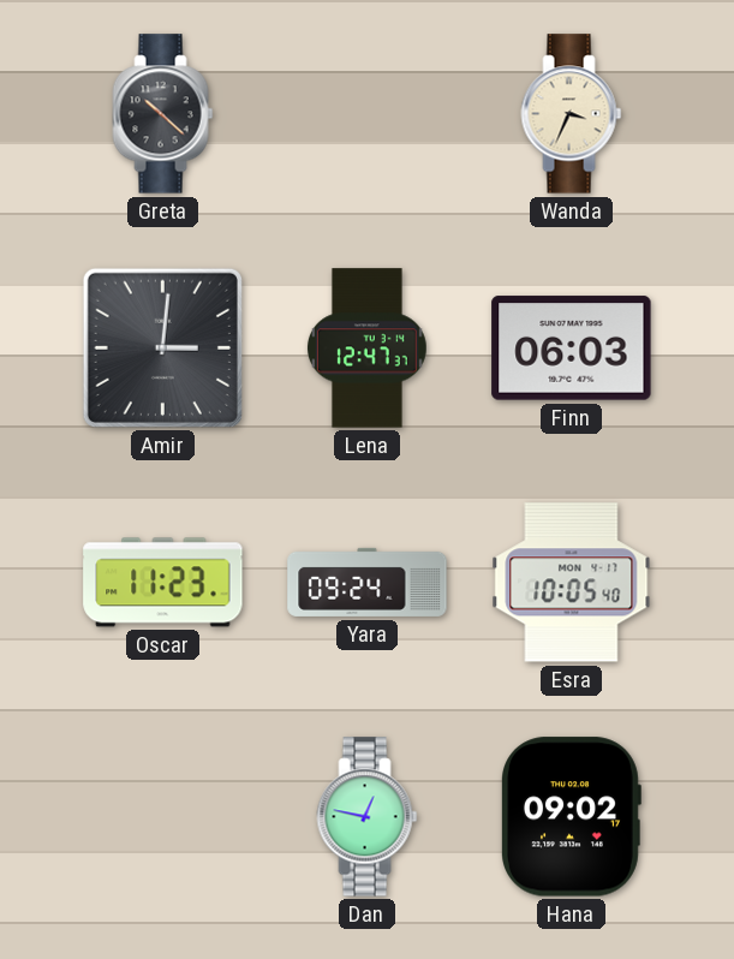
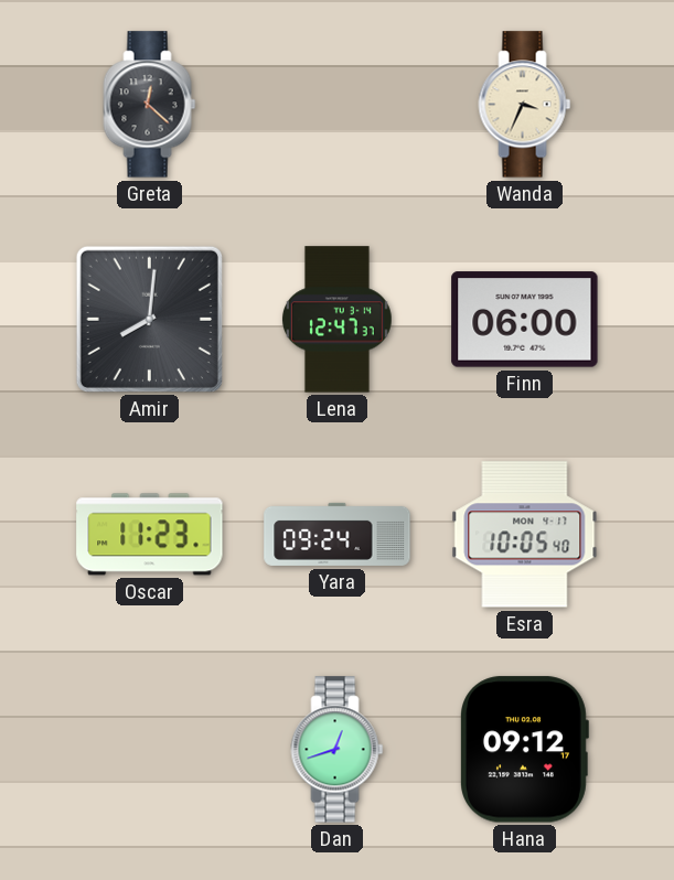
Greta: 10:22 -> 12:22
Amir: 3:01 -> 8:01
Finn: 06:03 -> 06:00
Dan: 12:47 -> 12:42
Hana: 09:02 -> 09:12
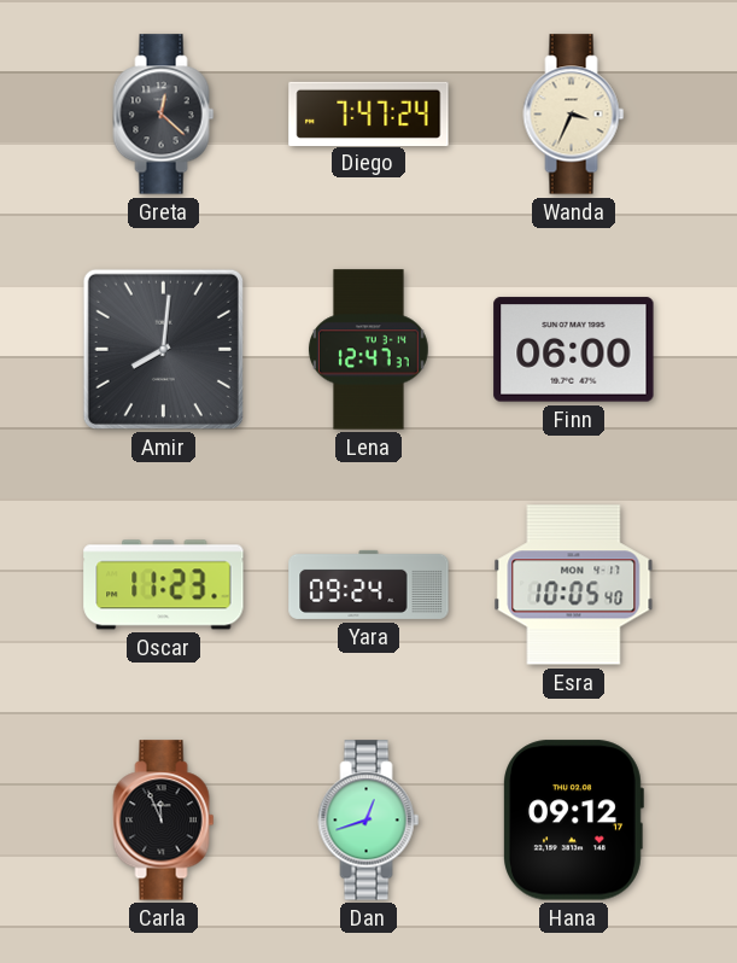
Diego: none -> 7:47
Carla: none -> 11:56
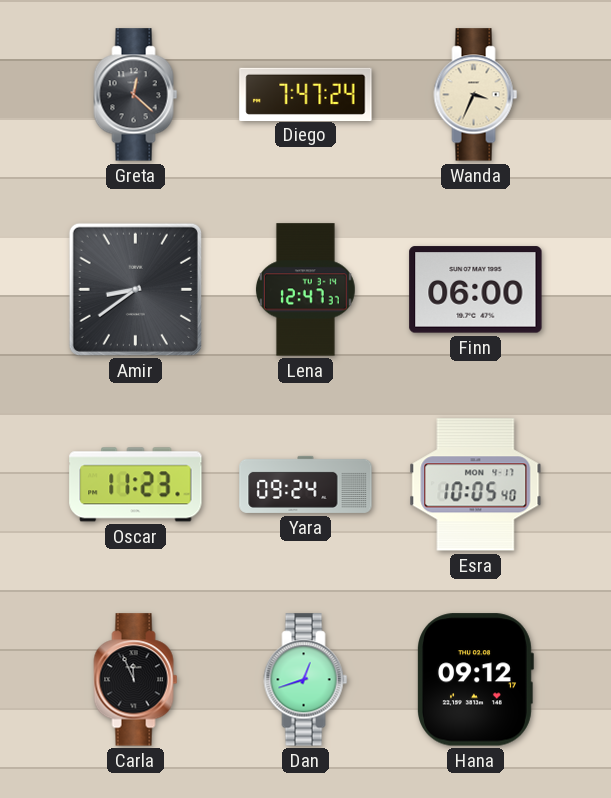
Amir: 8:01 -> 8:39
